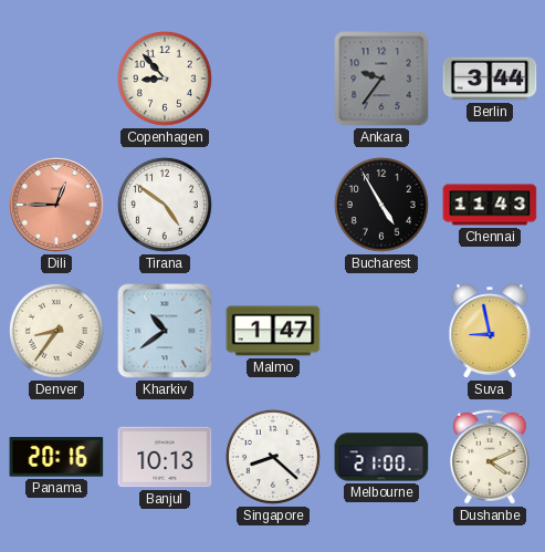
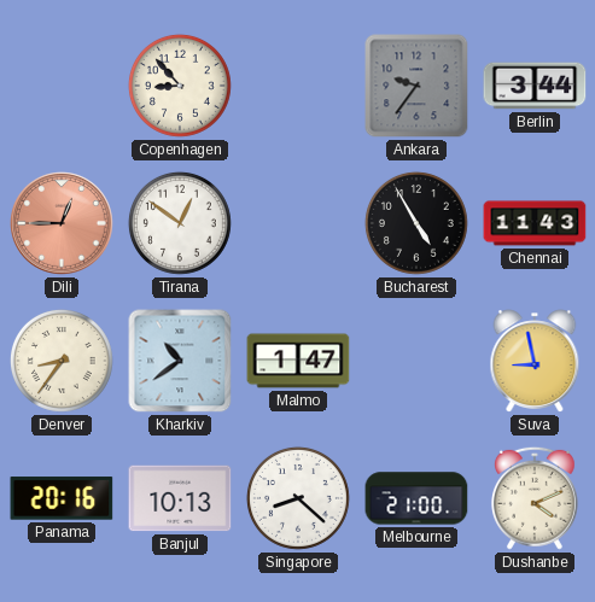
Tirana: 4:51 -> 12:51
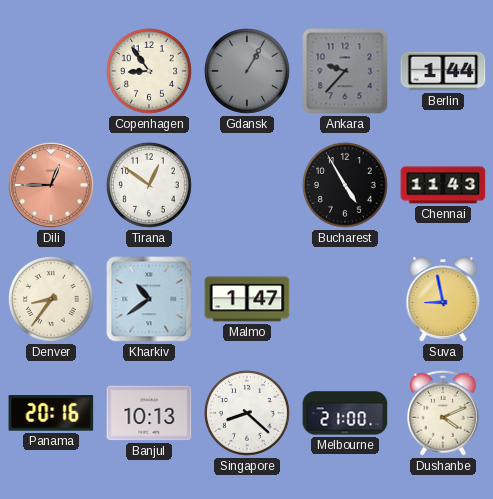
Copenhagen: 8:53 -> 8:54
Gdansk: none -> 1:05
Ankara: 9:36 -> 9:37
Berlin: 3:44 -> 1:44
